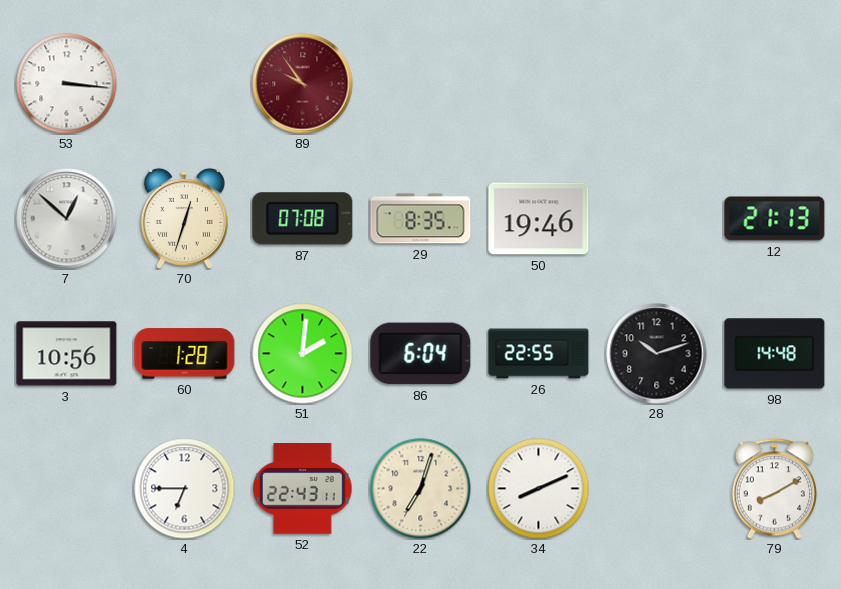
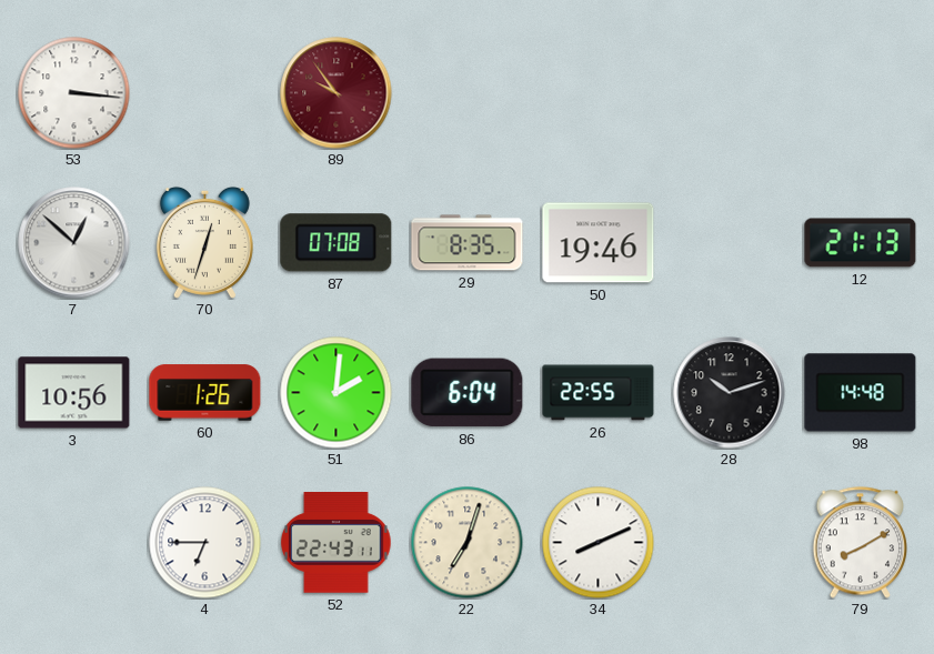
60: 1:28 -> 1:26
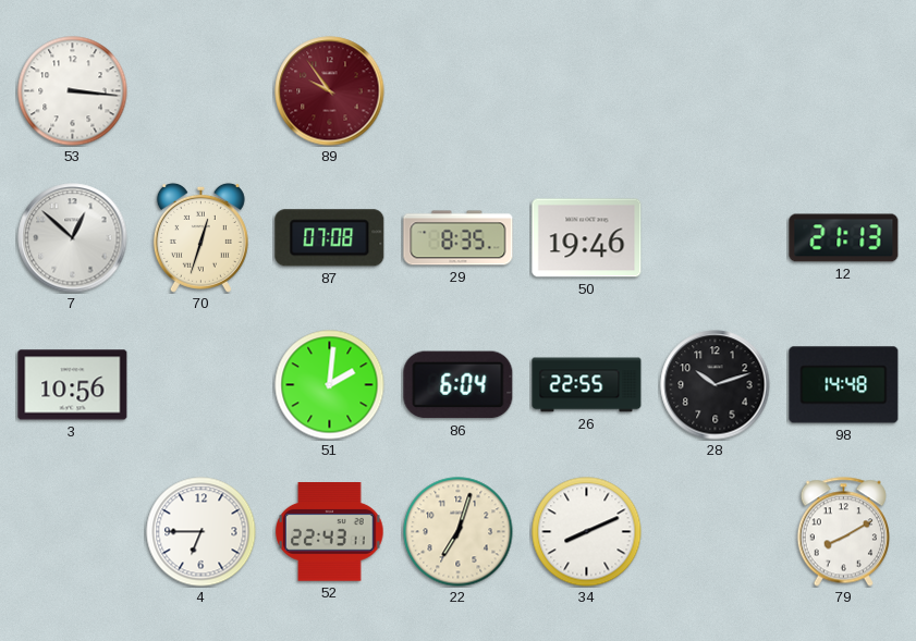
60: 1:26 -> none
